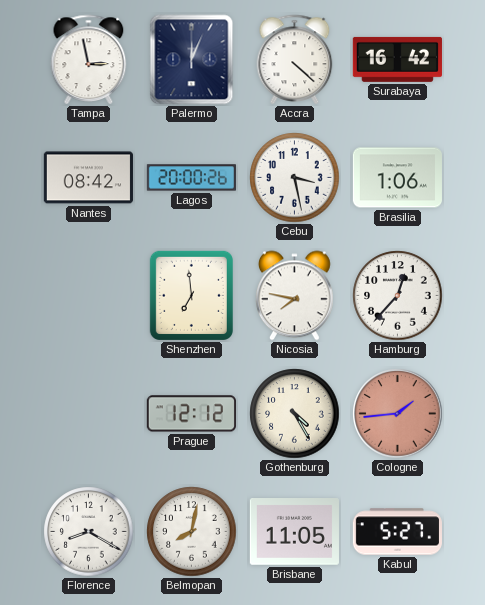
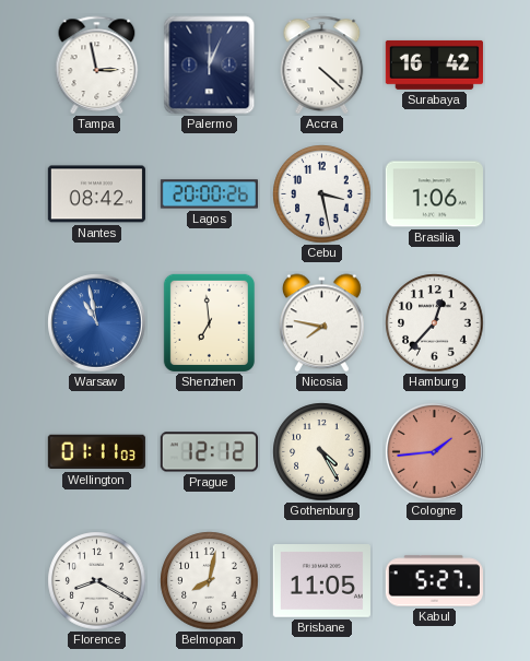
Warsaw: none -> 10:58
Wellington: none -> 01:11
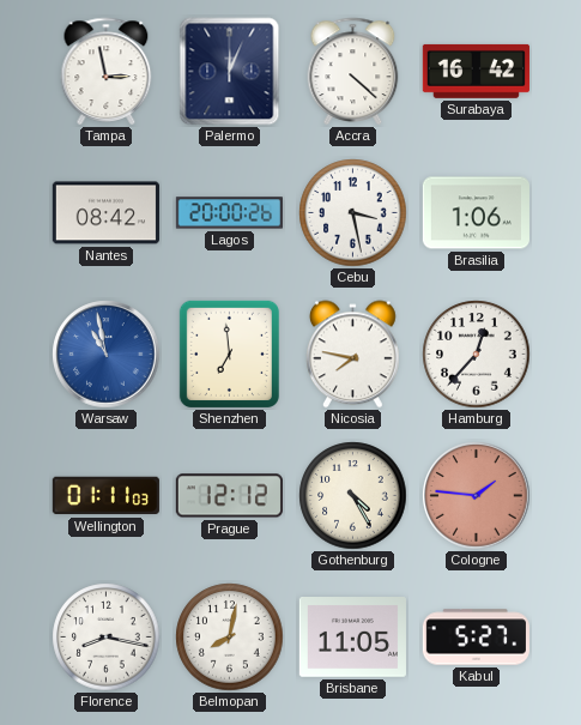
Cologne: 1:44 -> 1:46
Florence: 8:20 -> 8:17
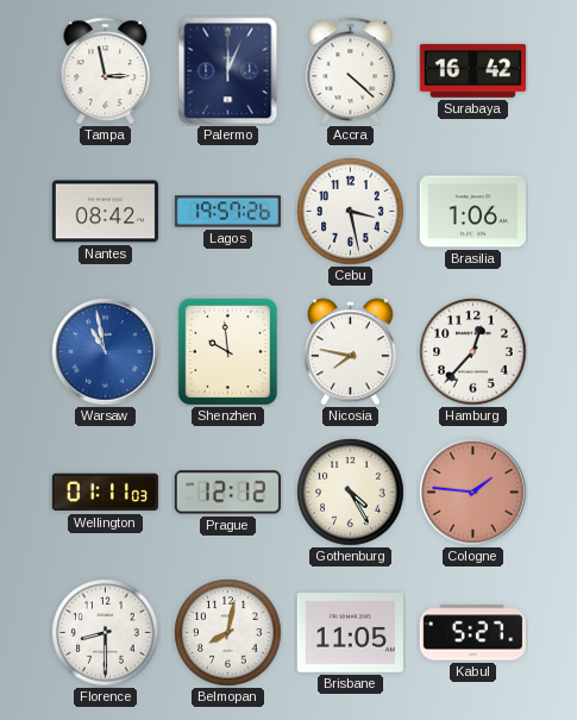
Lagos: 20:00 -> 19:57
Shenzhen: 6:59 -> 9:59
Florence: 8:17 -> 8:30
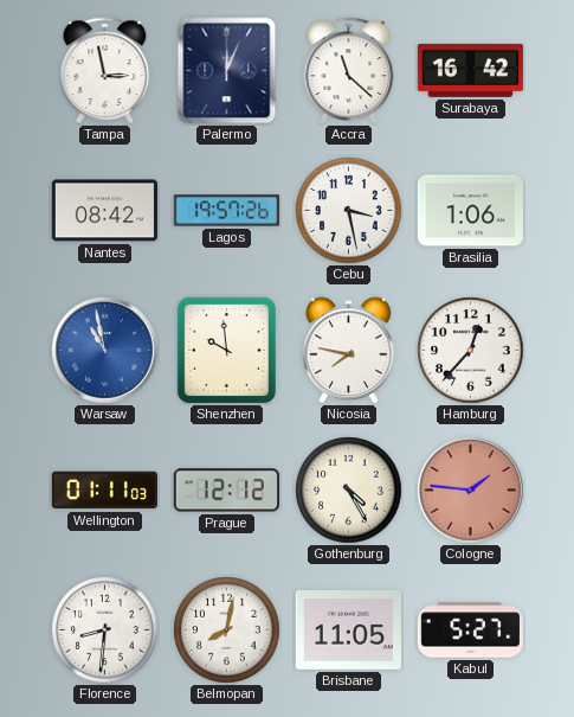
Accra: 4:22 -> 11:22
Florence: 8:30 -> 8:31
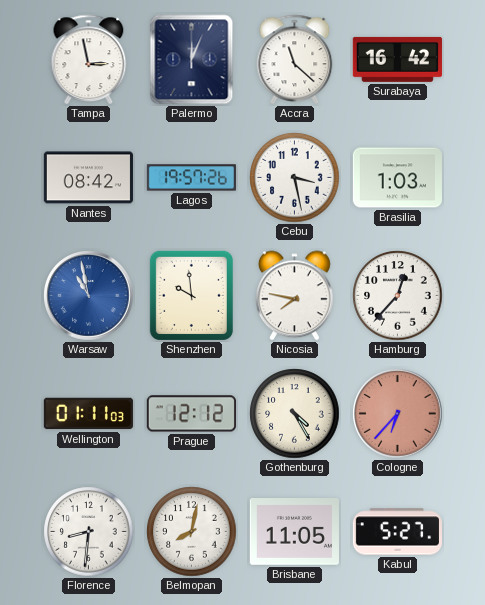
Brasilia: 1:06 -> 1:03
Cologne: 1:46 -> 6:37
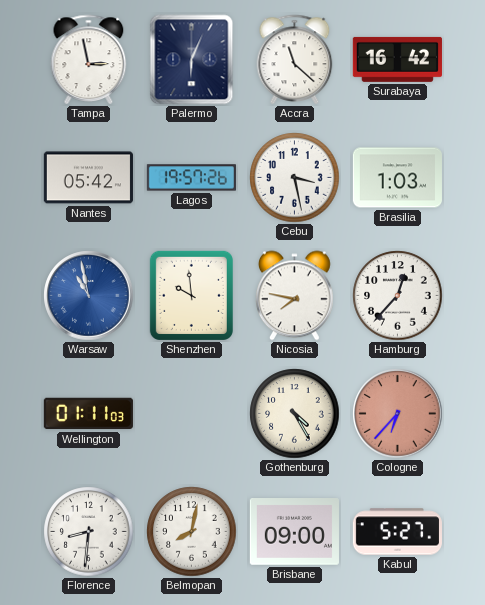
Palermo: 12:04 -> 6:04
Nantes: 08:42 -> 05:42
Prague: 12:12 -> none
Brisbane: 11:05 -> 09:00
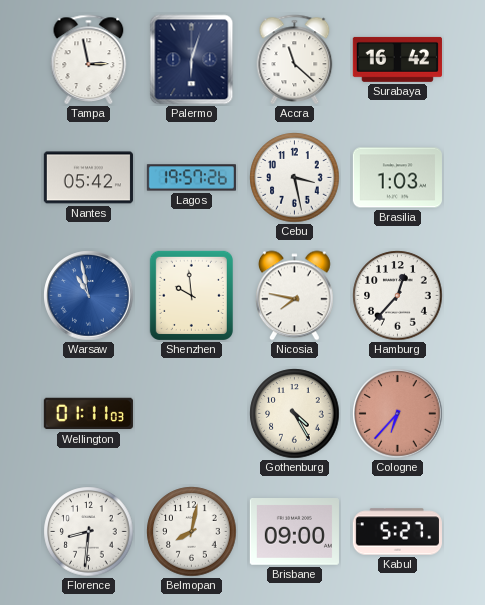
Palermo: 6:04 -> 6:03
